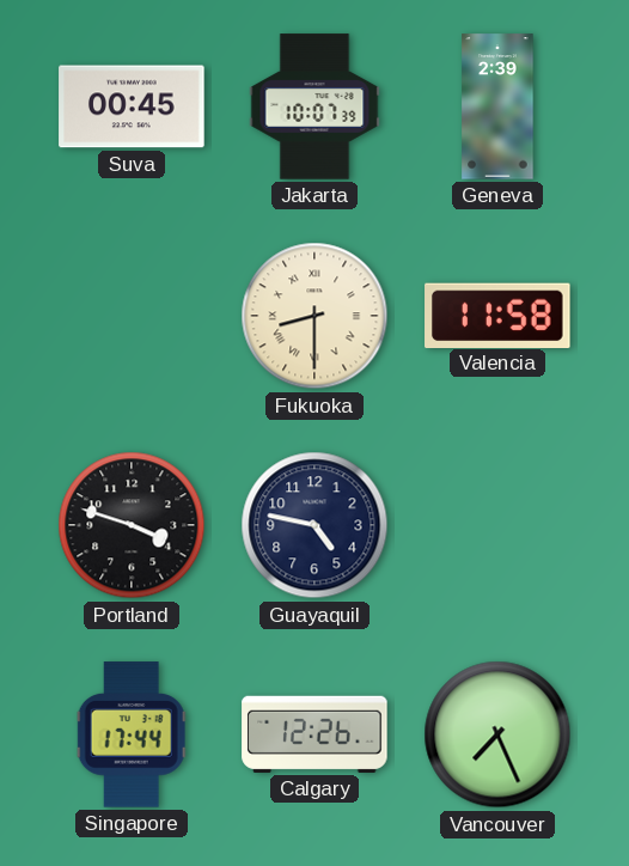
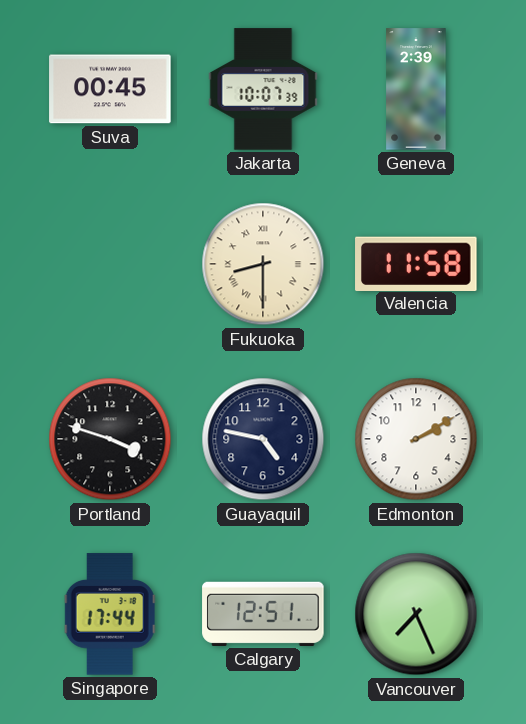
Edmonton: none -> 2:10
Calgary: 12:26 -> 12:51
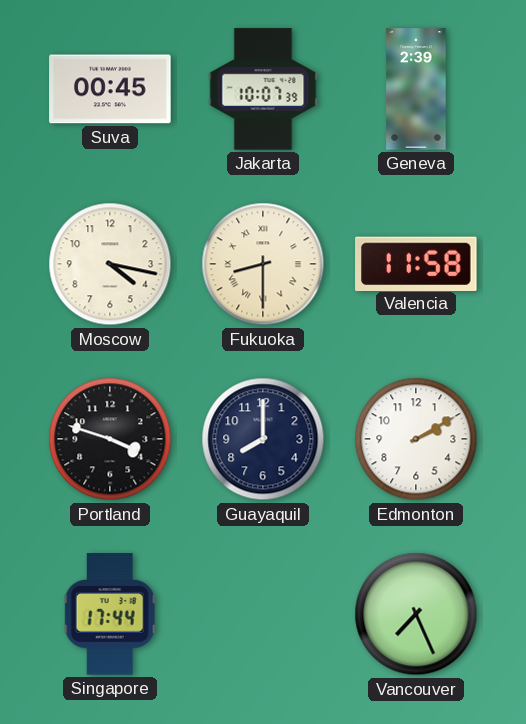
Moscow: none -> 4:17
Guayaquil: 4:47 -> 8:00
Calgary: 12:51 -> none
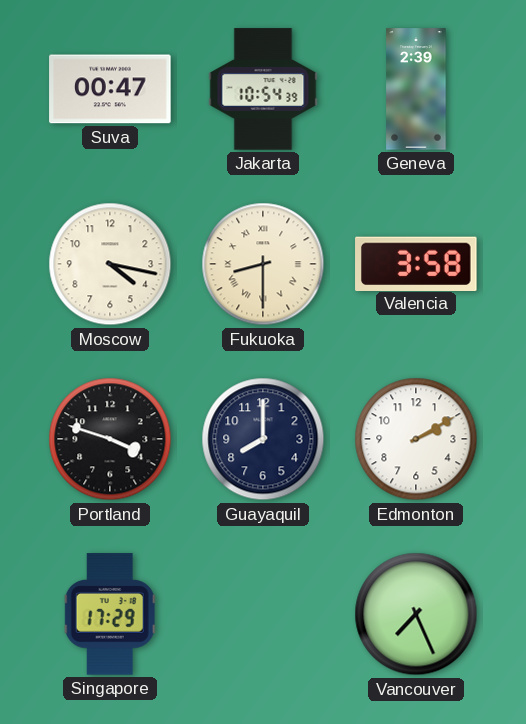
Suva: 00:45 -> 00:47
Jakarta: 10:07 -> 10:54
Valencia: 11:58 -> 3:58
Singapore: 17:44 -> 17:29
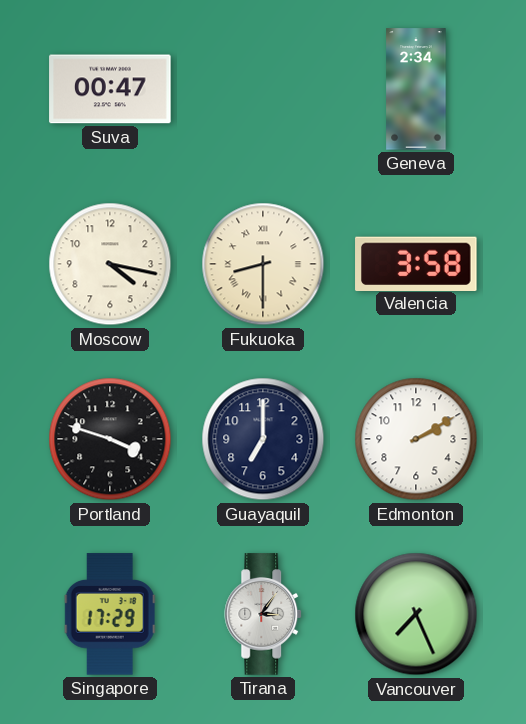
Jakarta: 10:54 -> none
Geneva: 2:39 -> 2:34
Guayaquil: 8:00 -> 7:00
Tirana: none -> 3:06
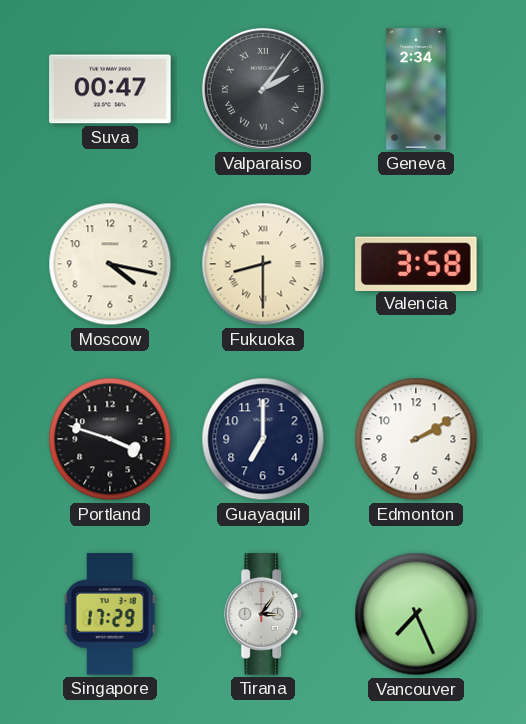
Valparaiso: none -> 2:06
